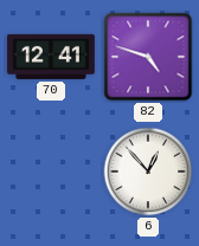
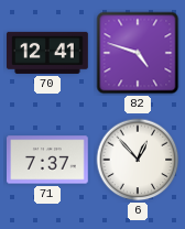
71: none -> 7:37
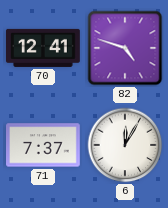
6: 12:53 -> 12:05
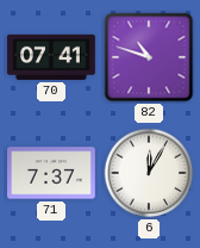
70: 12:41 -> 07:41
82: 4:48 -> 10:48
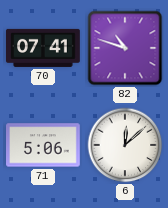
71: 7:37 -> 5:06
6: 12:05 -> 12:08
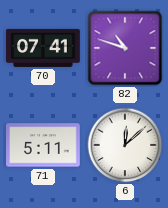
71: 5:06 -> 5:11
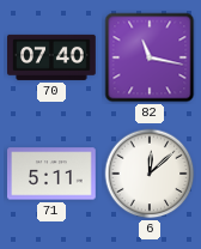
70: 07:41 -> 07:40
82: 10:48 -> 11:17
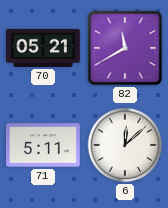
70: 07:40 -> 05:21
82: 11:17 -> 11:40
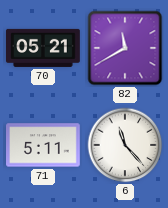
6: 12:08 -> 11:23
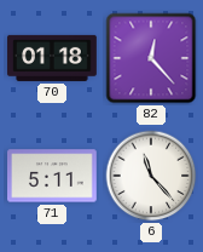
70: 05:21 -> 01:18
82: 11:40 -> 12:23
